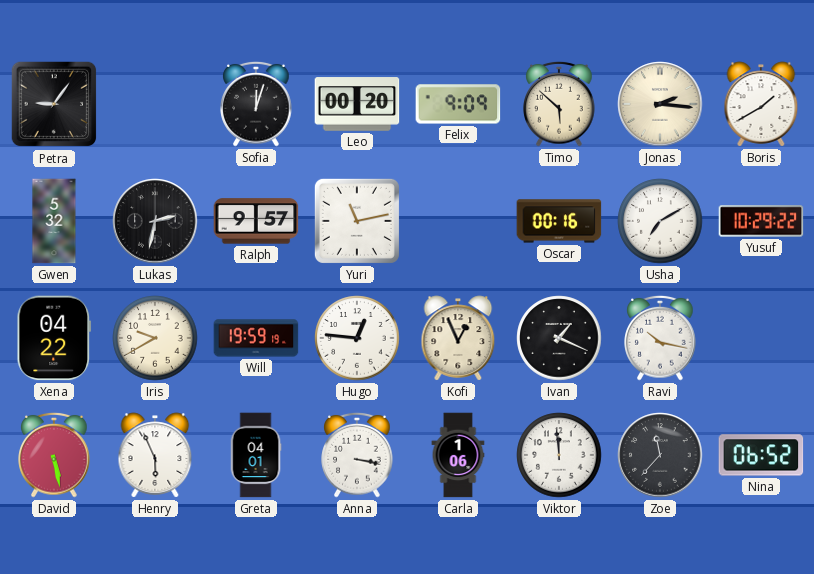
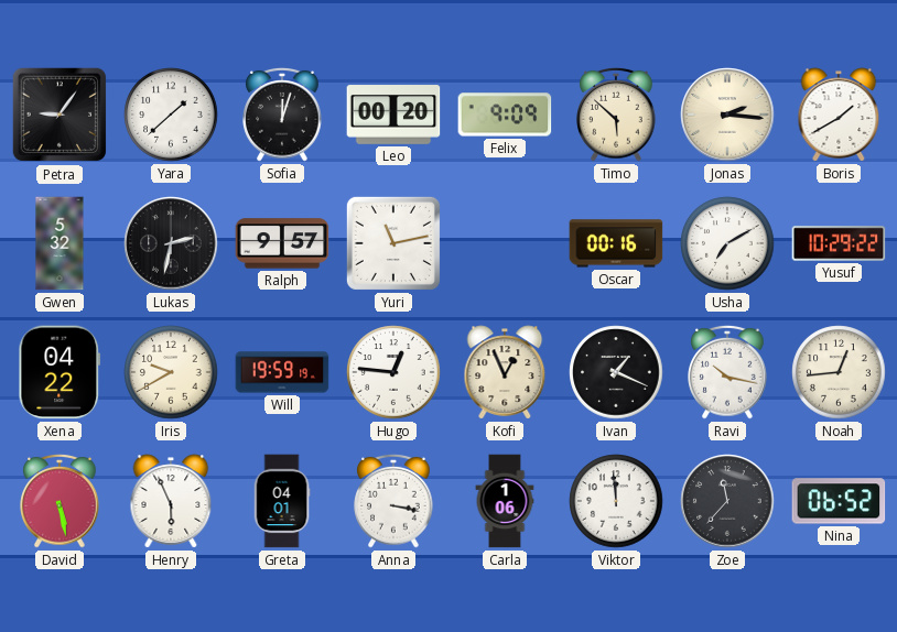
Yara: none -> 1:38
Noah: none -> 12:44
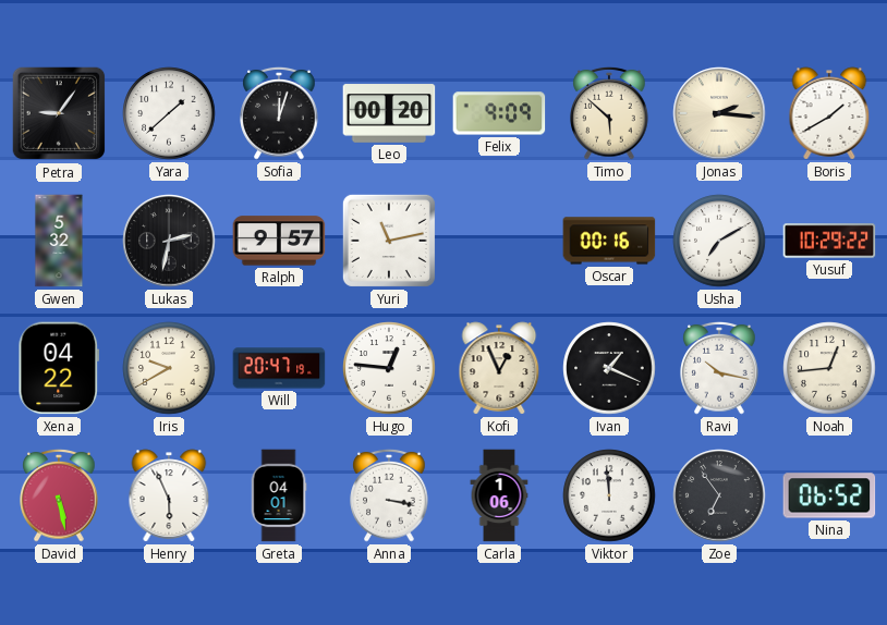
Will: 19:59 -> 20:47
Zoe: 11:37 -> 6:54
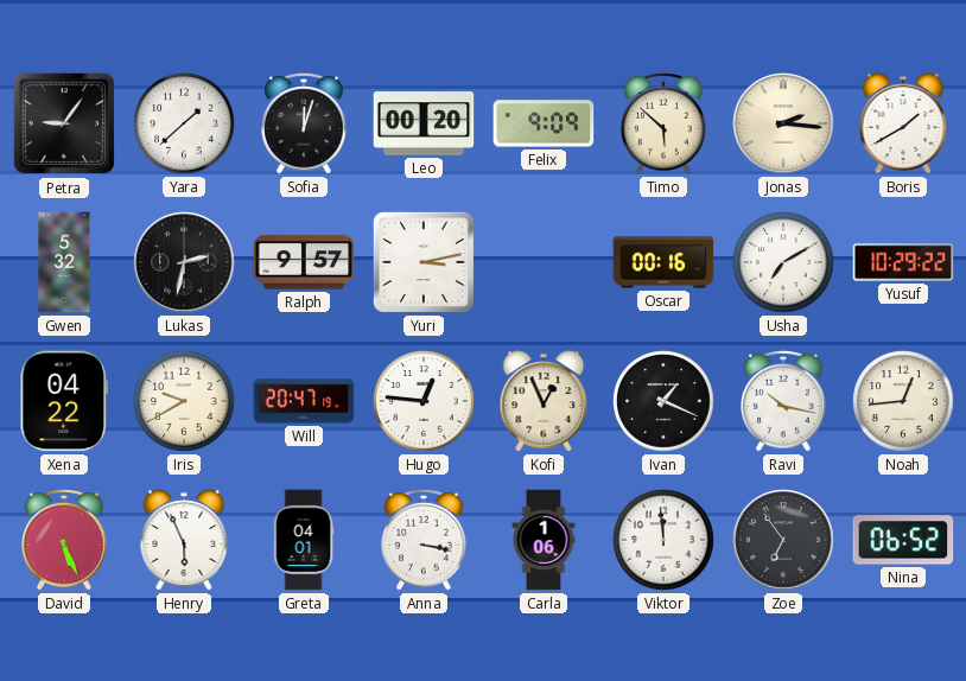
Yuri: 11:13 -> 3:13
David: 5:28 -> 5:26
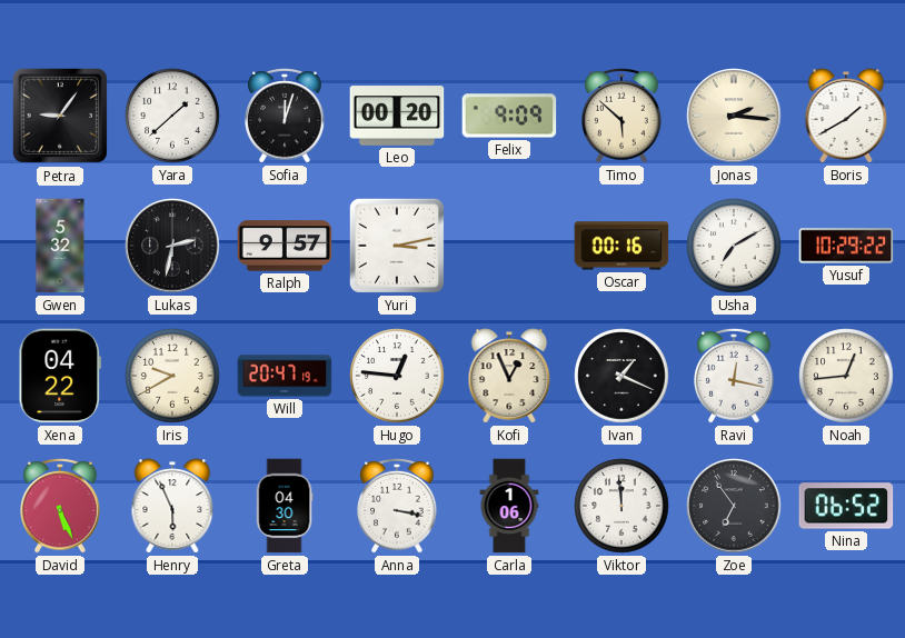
Ravi: 10:17 -> 12:17
Greta: 04:01 -> 04:30
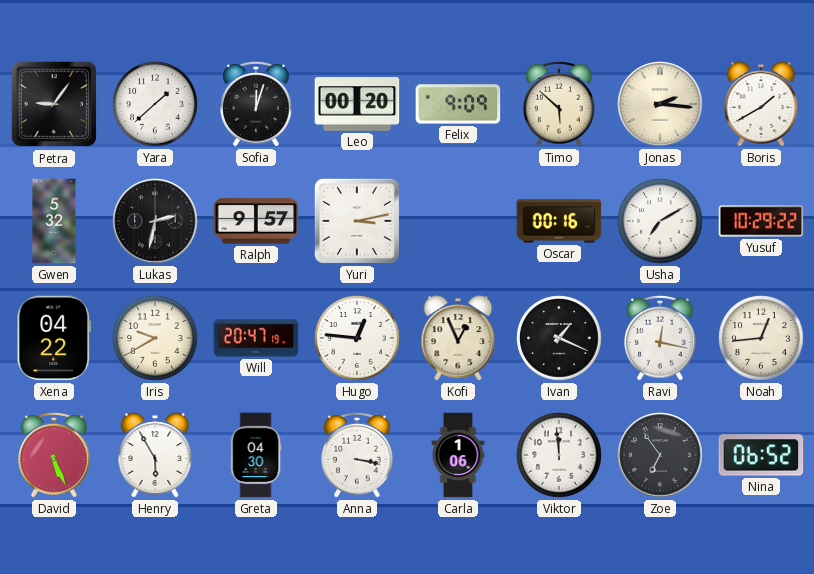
Henry: 5:56 -> 5:55
